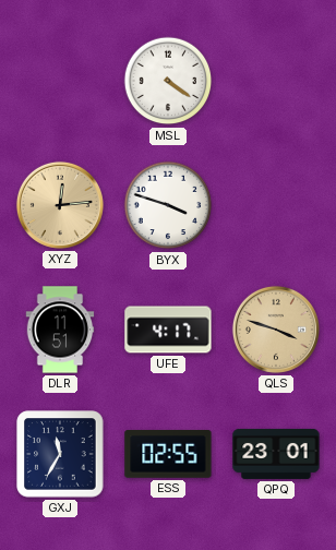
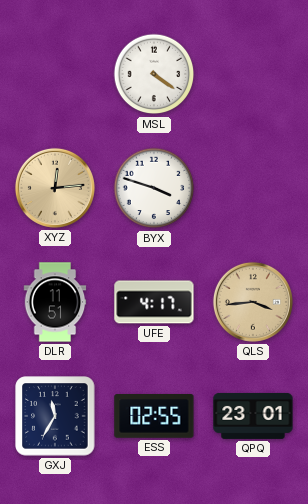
QLS: 3:48 -> 3:44
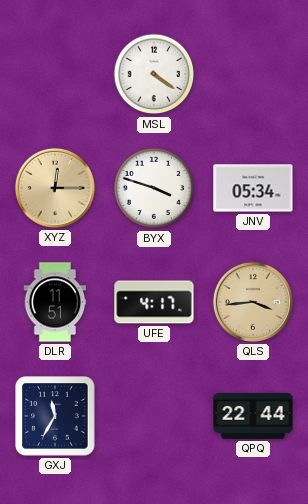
XYZ: 12:14 -> 12:15
JNV: none -> 05:34
ESS: 02:55 -> none
QPQ: 23:01 -> 22:44
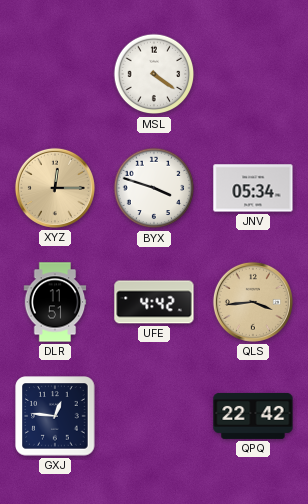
UFE: 4:17 -> 4:42
GXJ: 11:35 -> 12:46
QPQ: 22:44 -> 22:42
